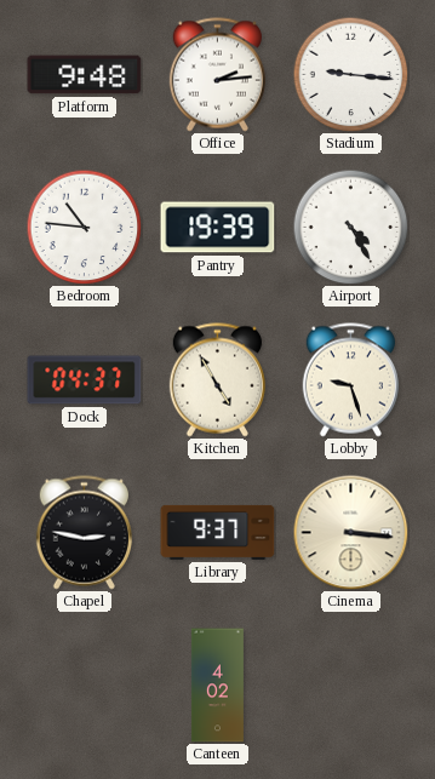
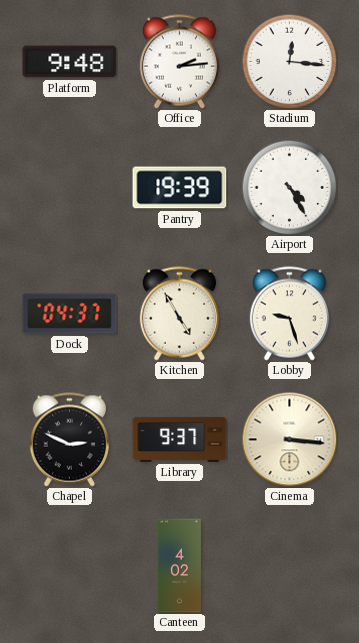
Stadium: 9:16 -> 12:16
Bedroom: 10:46 -> none
Chapel: 2:47 -> 2:49
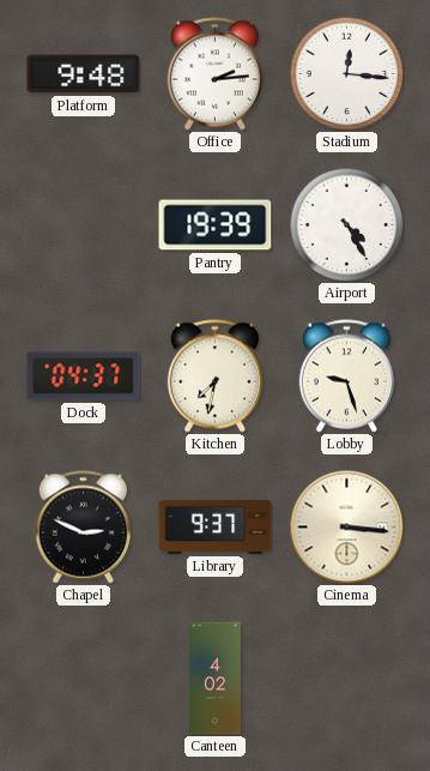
Kitchen: 4:55 -> 7:32
